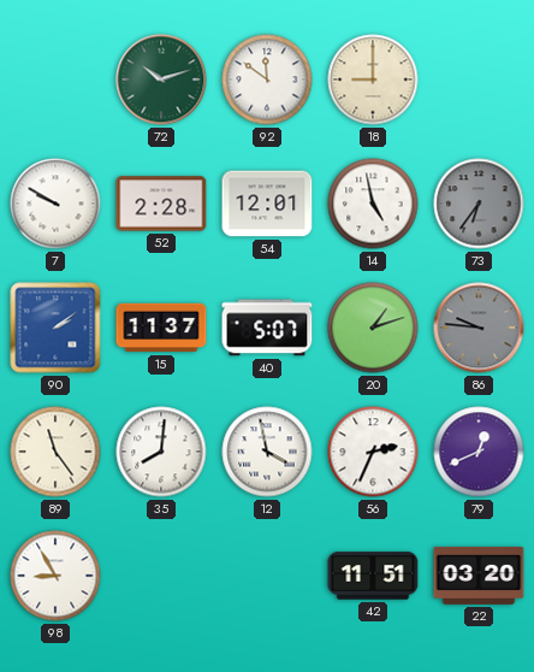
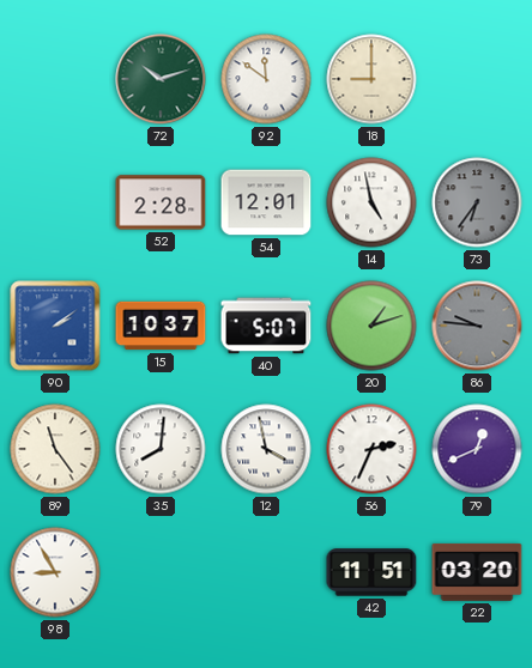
7: 9:50 -> none
15: 11:37 -> 10:37
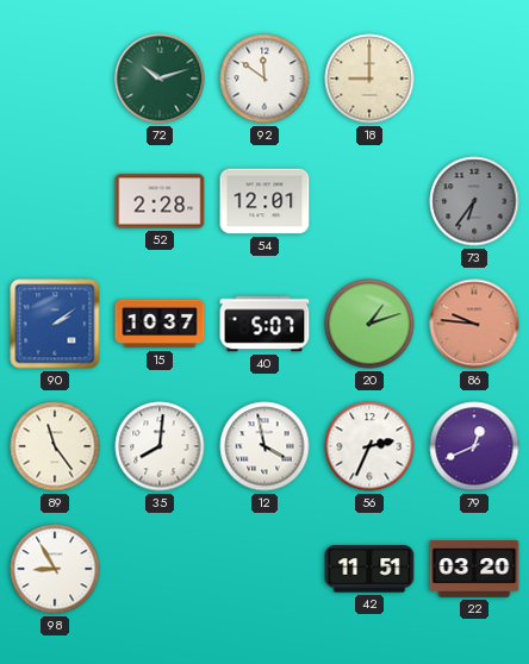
14: 4:58 -> none
86 dial: grey -> salmon
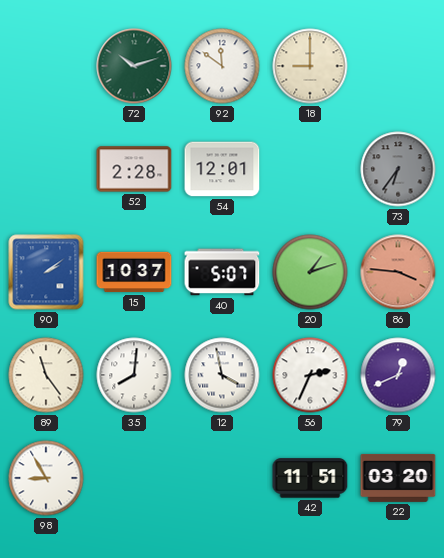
86: 9:46 -> 3:46
